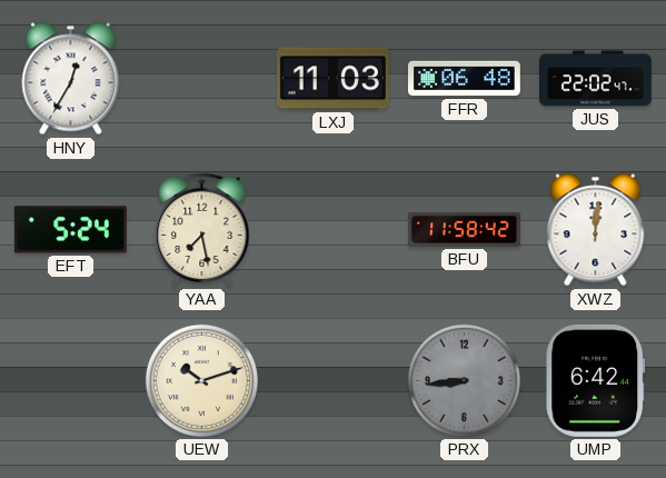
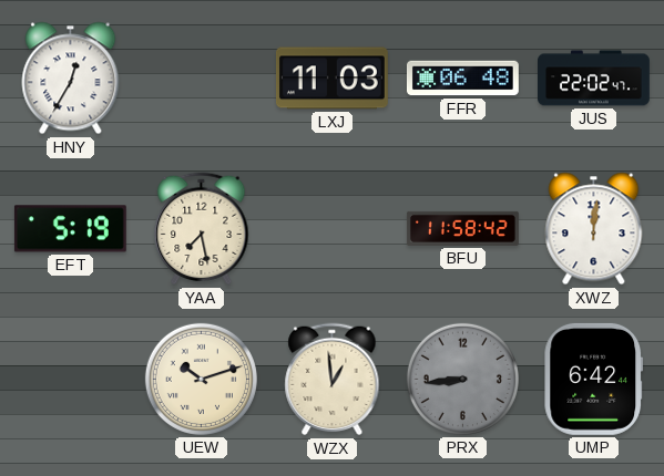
EFT: 5:24 -> 5:19
WZX: none -> 12:59
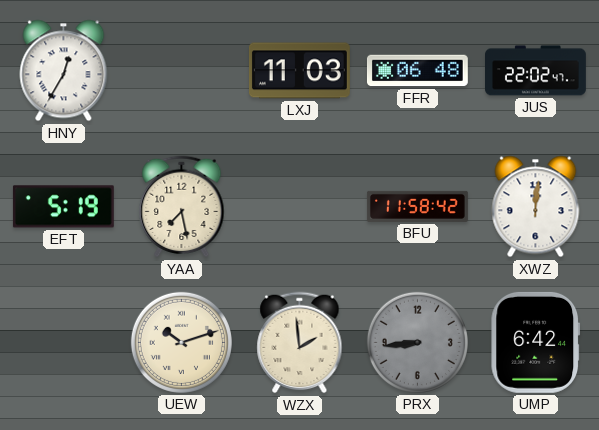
WZX: 12:59 -> 1:59
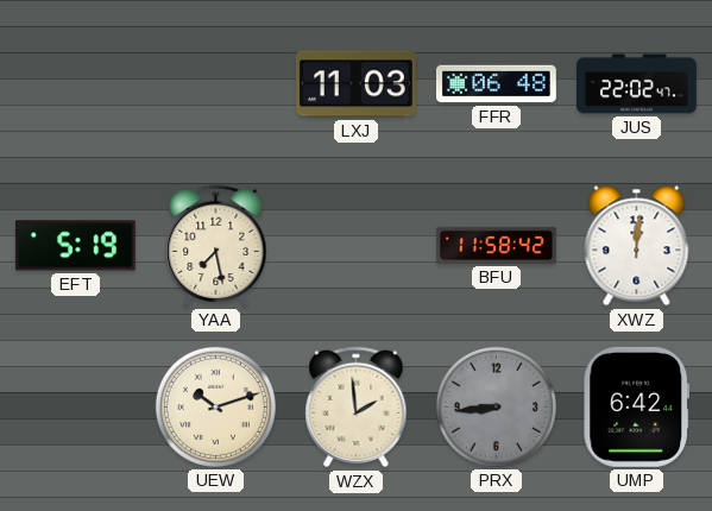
HNY: 12:35 -> none
